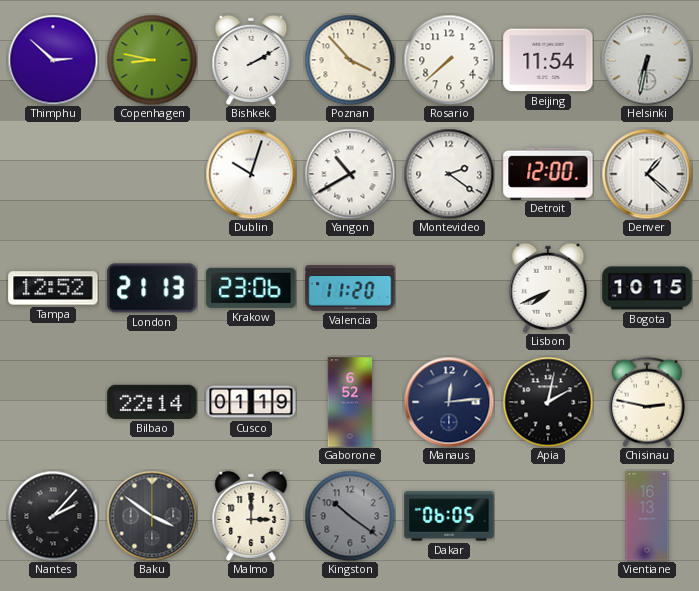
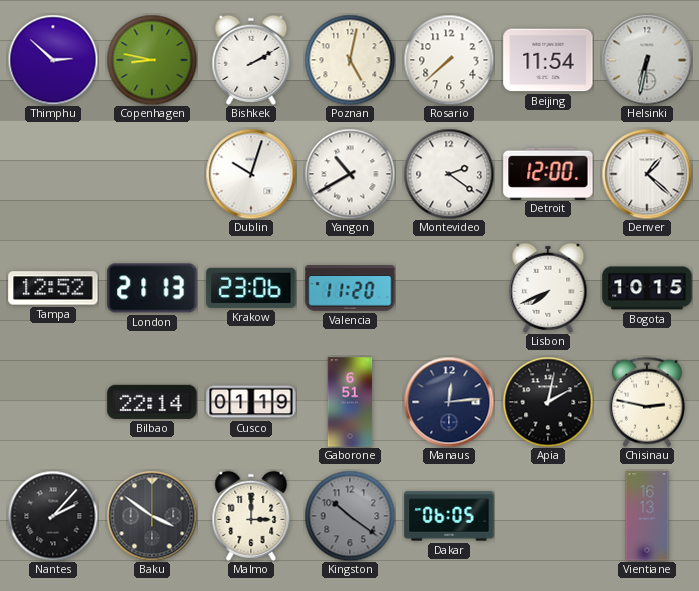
Poznan: 3:53 -> 5:02
Gaborone: 6:52 -> 6:51
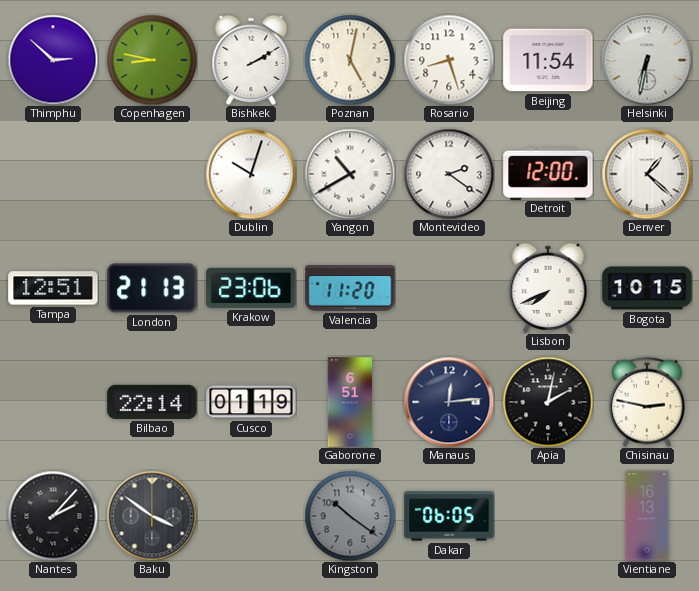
Rosario: 7:38 -> 8:27
Tampa: 12:52 -> 12:51
Malmo: 3:00 -> none
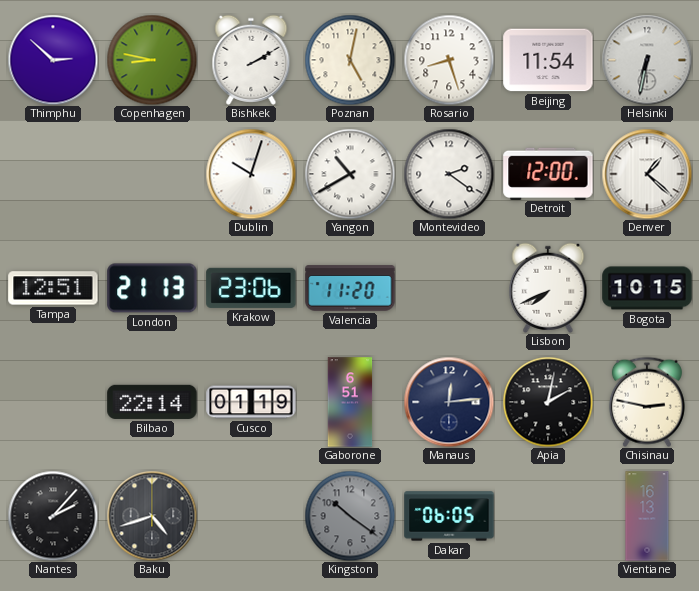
Baku: 3:51 -> 4:42
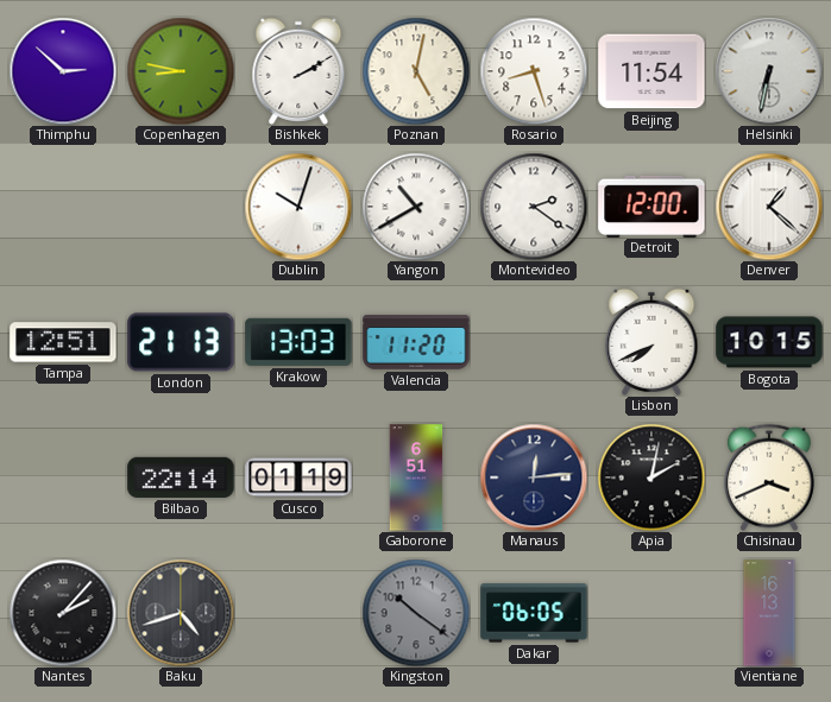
Krakow: 23:06 -> 13:03
Chisinau: 2:47 -> 3:41
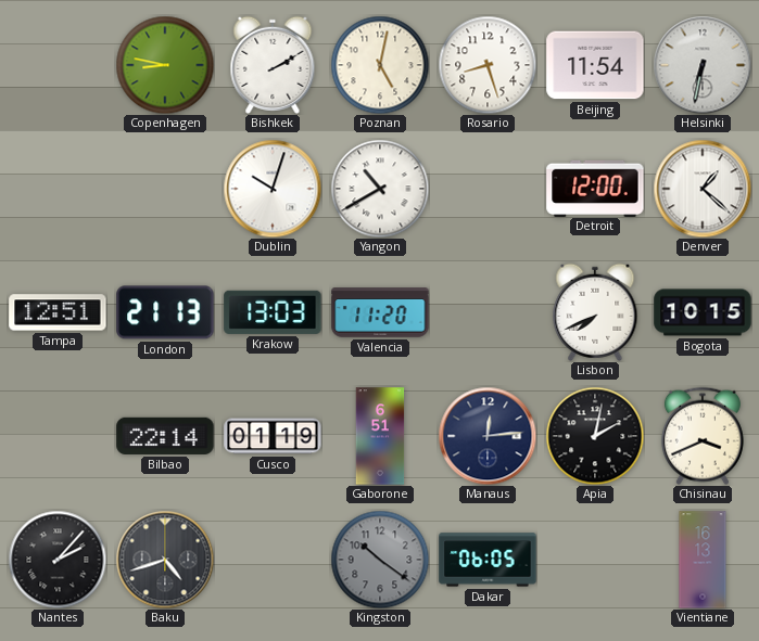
Thimphu: 2:52 -> none
Montevideo: 2:21 -> none
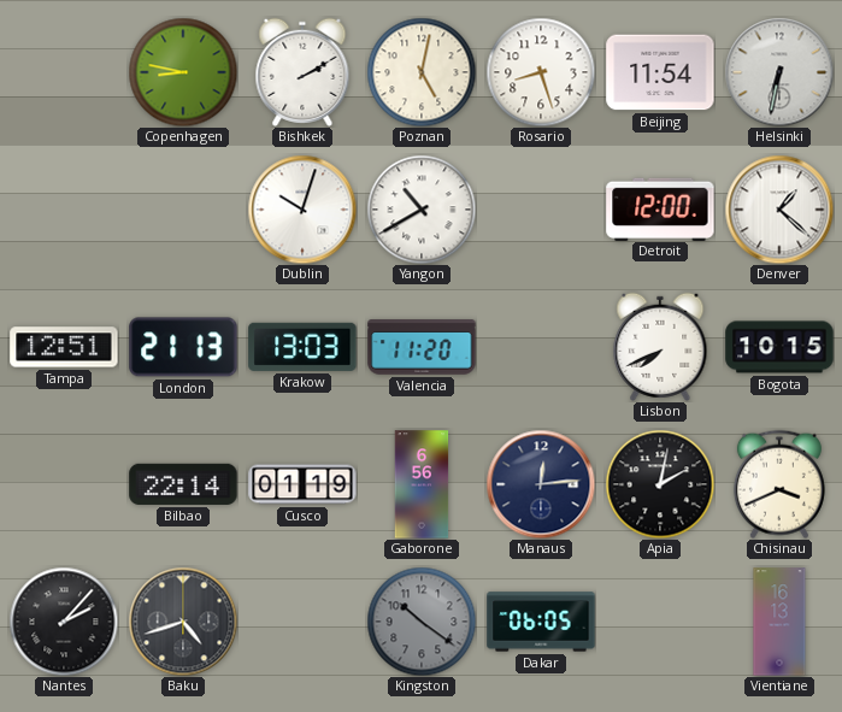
Gaborone: 6:51 -> 6:56
